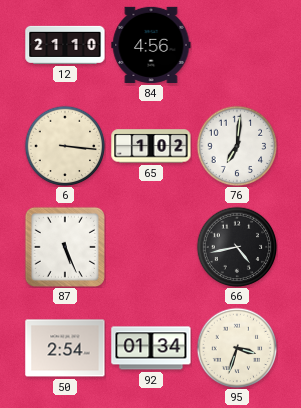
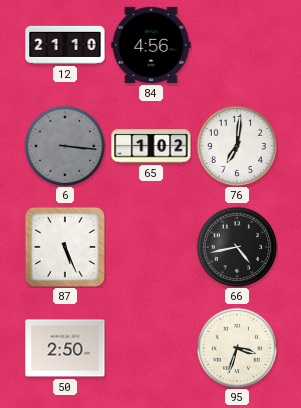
6 dial: cream -> grey
50: 2:54 -> 2:50
92: 01:34 -> none
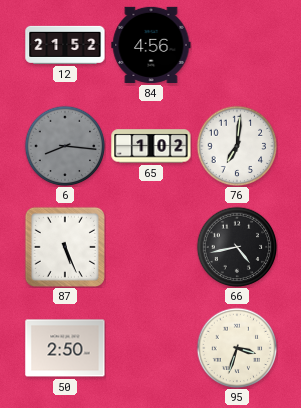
12: 21:10 -> 21:52
6: 3:16 -> 8:16
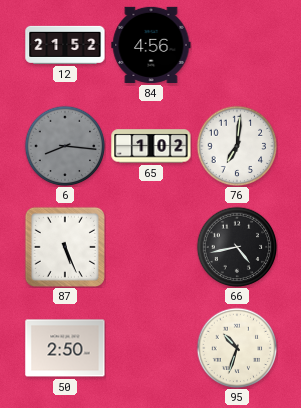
95: 3:33 -> 10:33
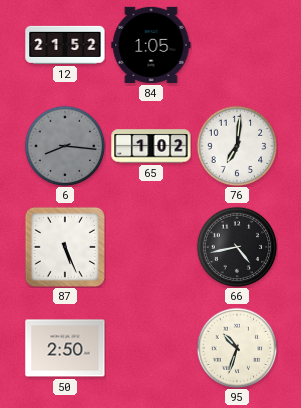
84: 4:56 -> 1:05
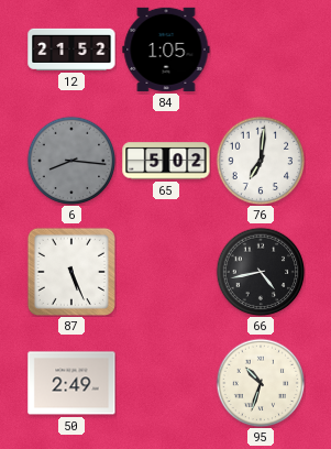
65: 1:02 -> 5:02
50: 2:50 -> 2:49
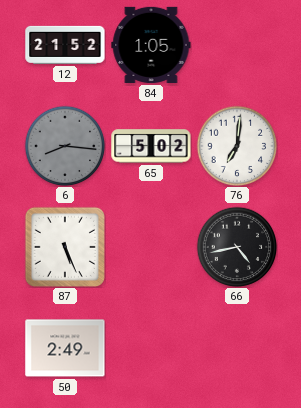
95: 10:33 -> none
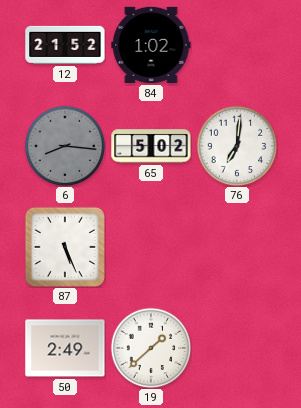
84: 1:05 -> 1:02
66: 4:43 -> none
19: none -> 1:38
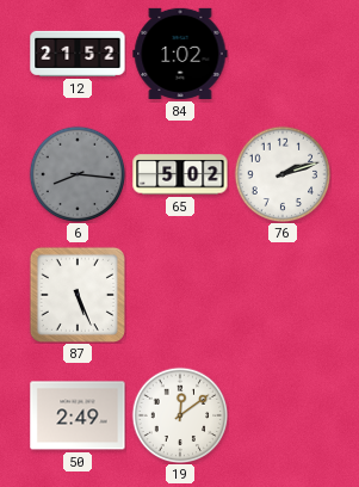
76: 7:01 -> 2:12
19: 1:38 -> 12:09
